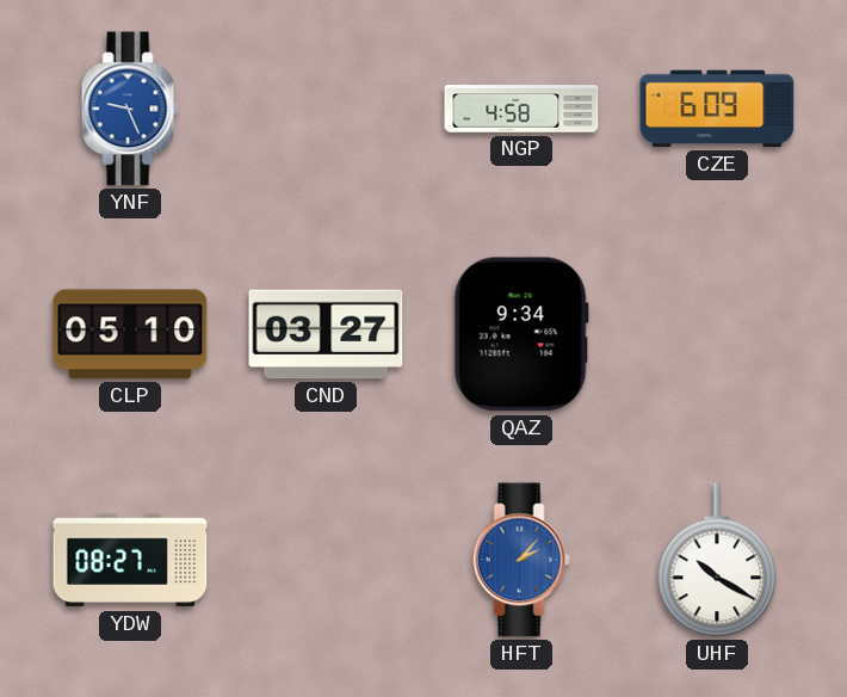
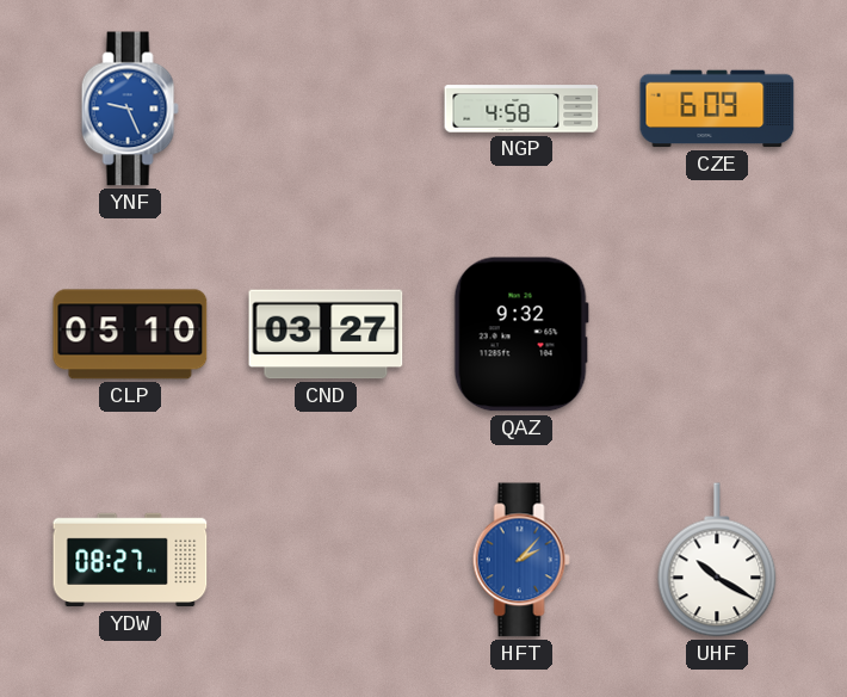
QAZ: 9:34 -> 9:32
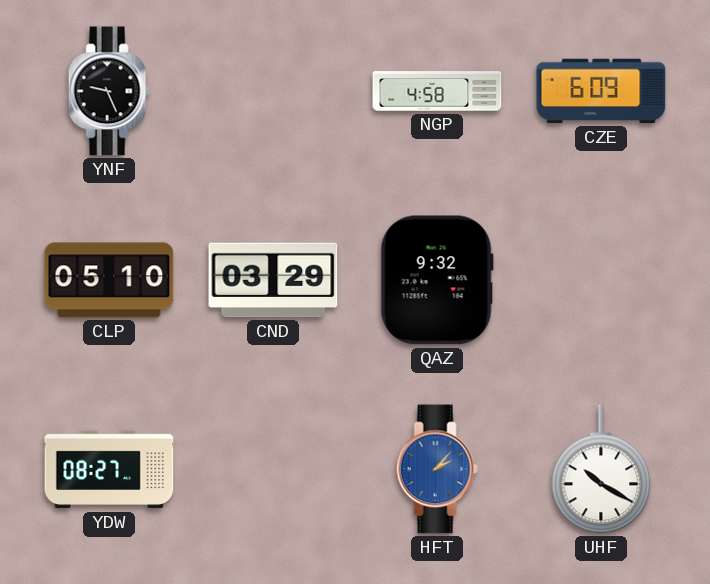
YNF dial: blue -> black
CND: 03:27 -> 03:29
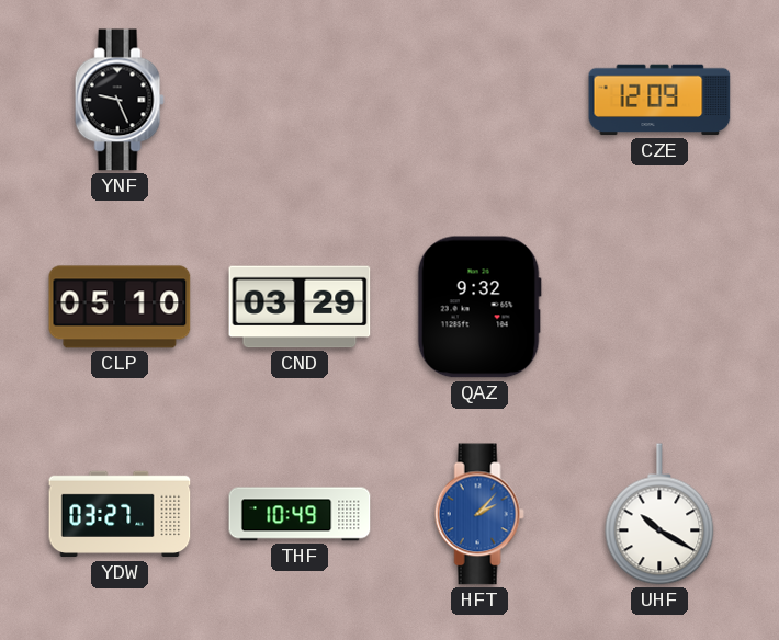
NGP: 4:58 -> none
CZE: 6:09 -> 12:09
YDW: 08:27 -> 03:27
THF: none -> 10:49
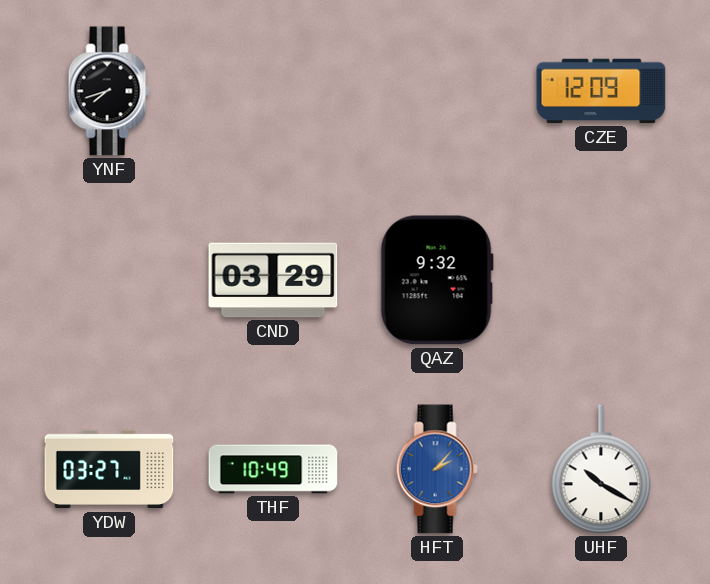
YNF: 9:26 -> 7:42
CLP: 05:10 -> none
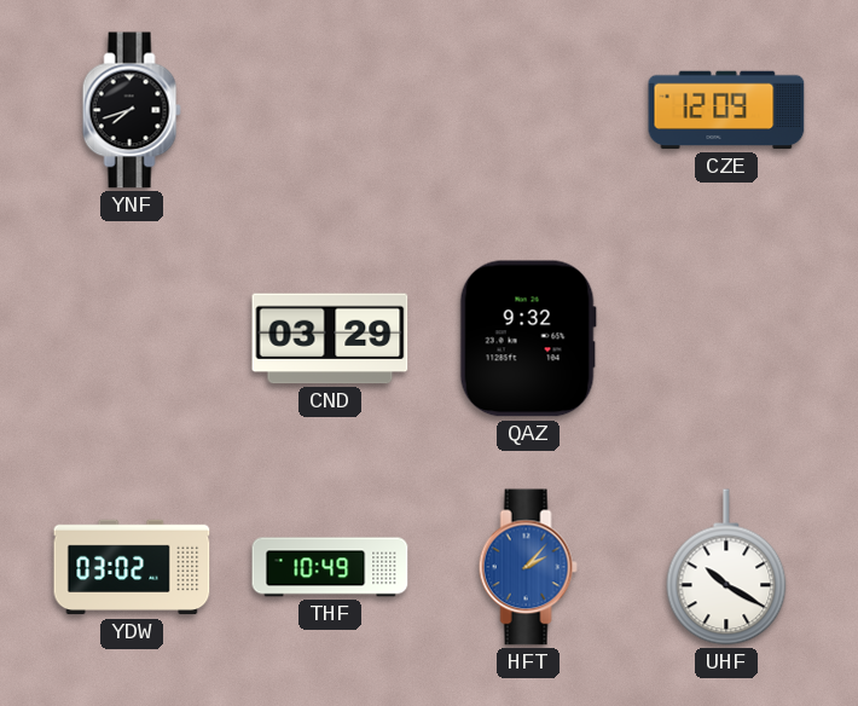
YDW: 03:27 -> 03:02
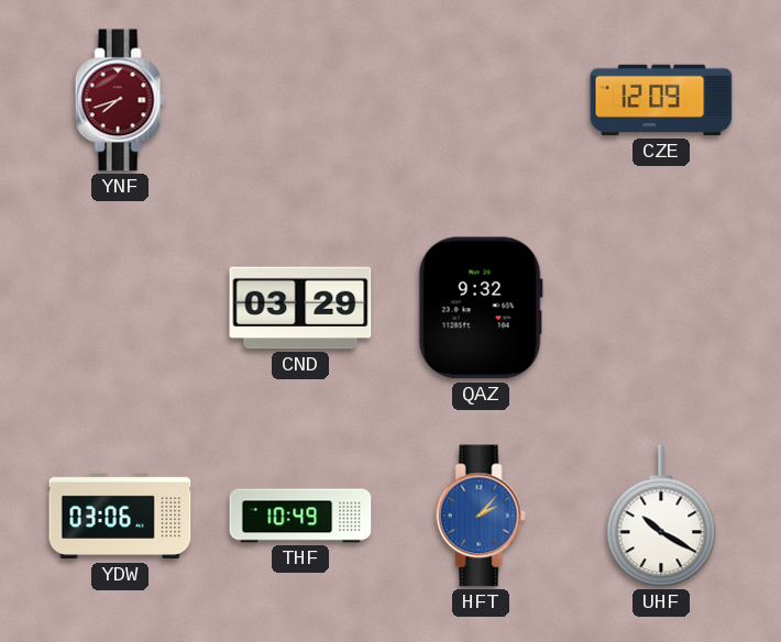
YNF dial: black -> burgundy
YDW: 03:02 -> 03:06
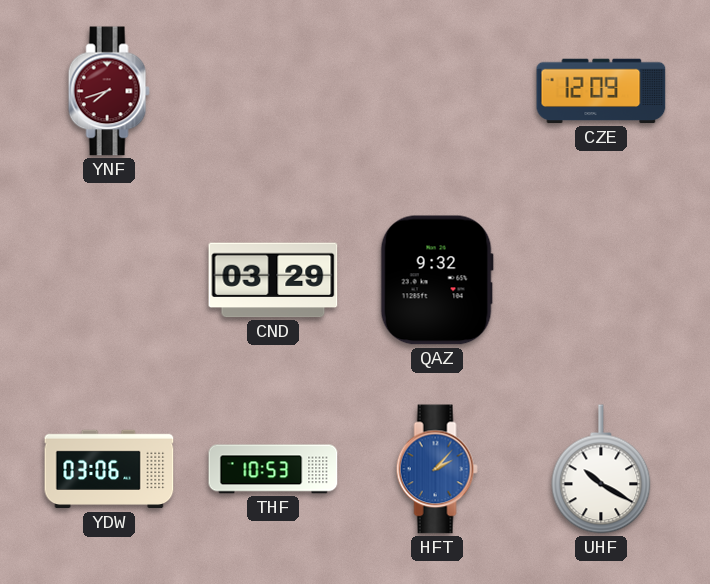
THF: 10:49 -> 10:53
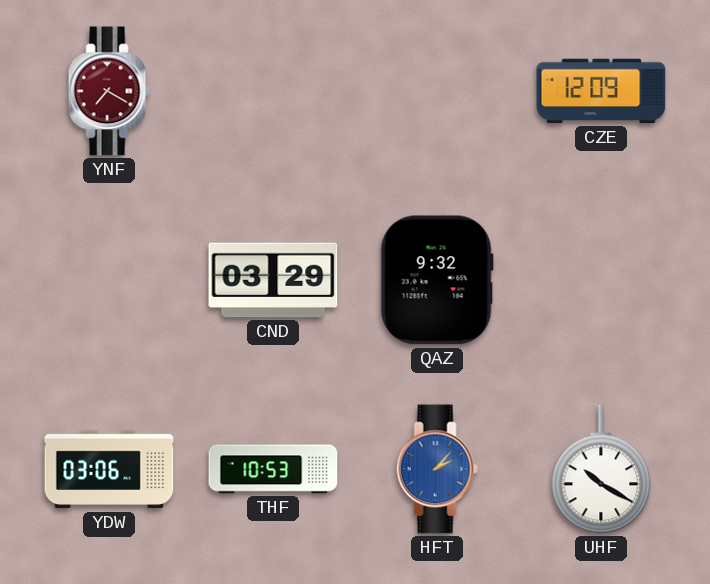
YNF: 7:42 -> 7:20
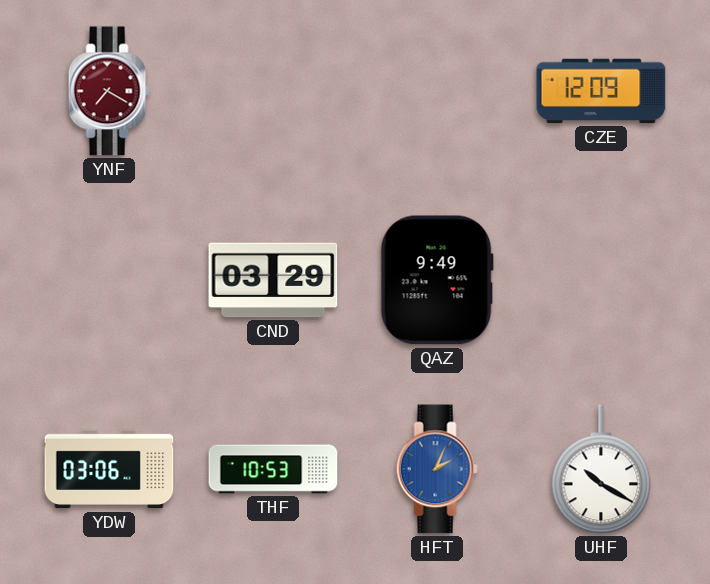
QAZ: 9:32 -> 9:49
HFT: 2:07 -> 2:04
